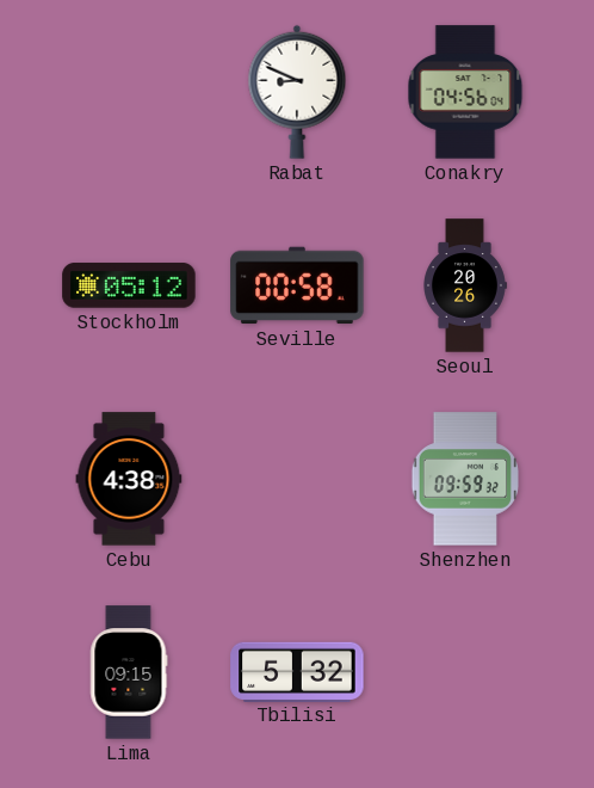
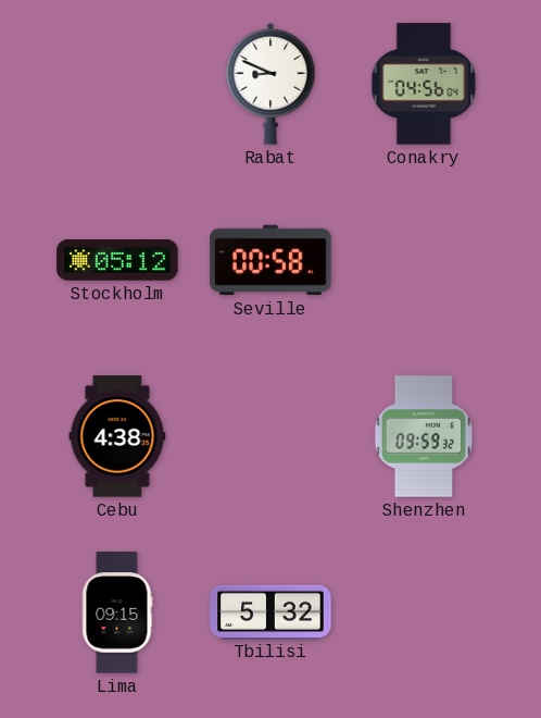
Seoul: 20:26 -> none
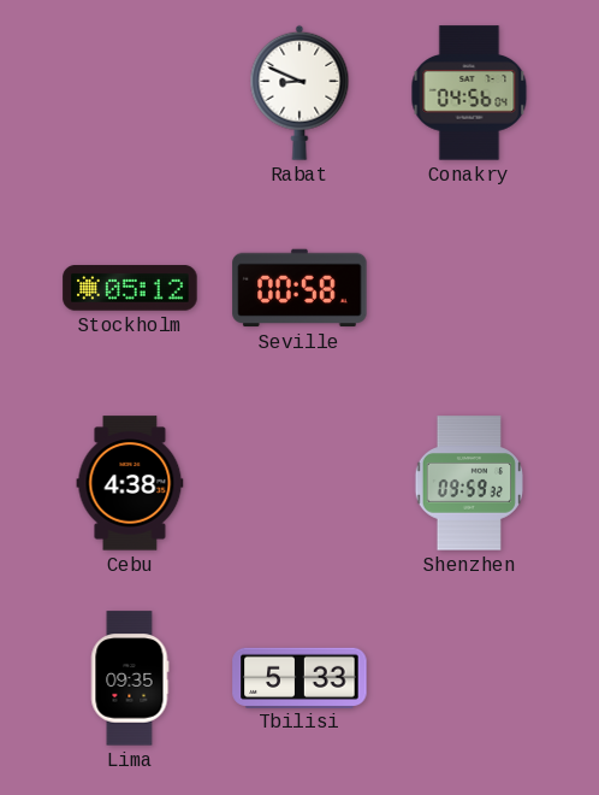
Lima: 09:15 -> 09:35
Tbilisi: 5:32 -> 5:33
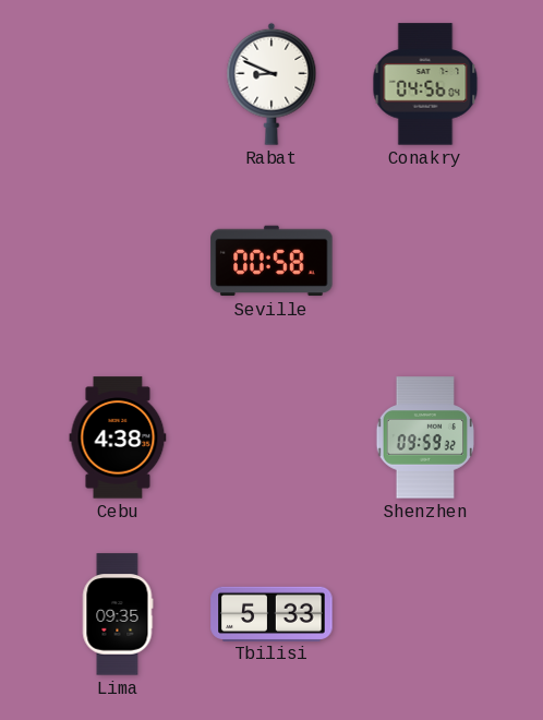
Stockholm: 05:12 -> none
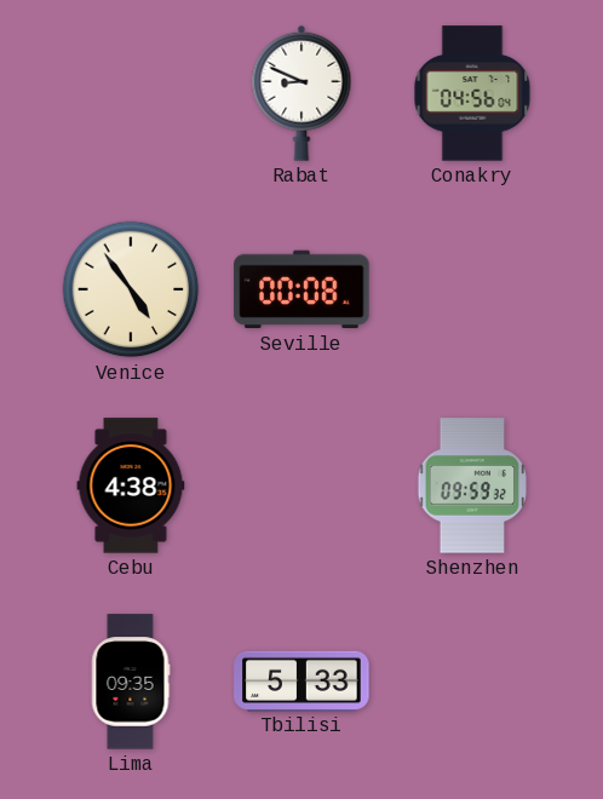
Venice: none -> 4:54
Seville: 00:58 -> 00:08
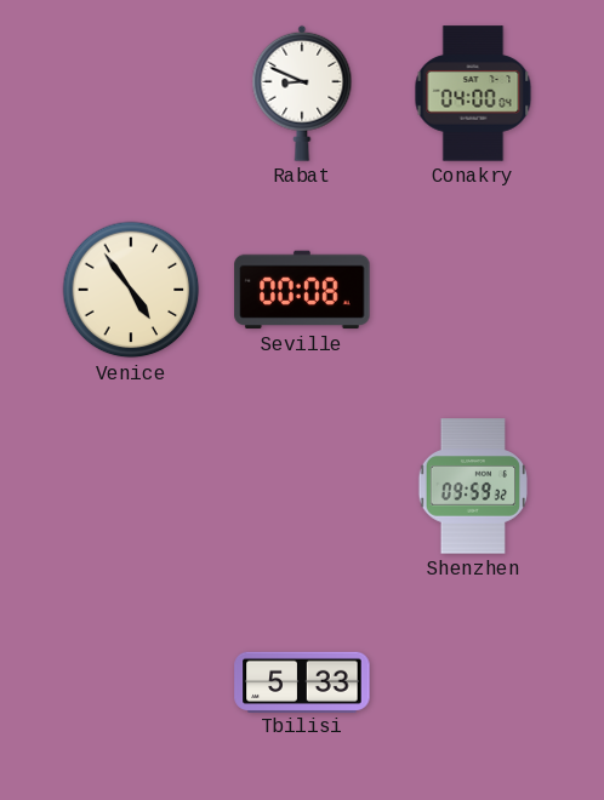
Conakry: 04:56 -> 04:00
Cebu: 4:38 -> none
Lima: 09:35 -> none
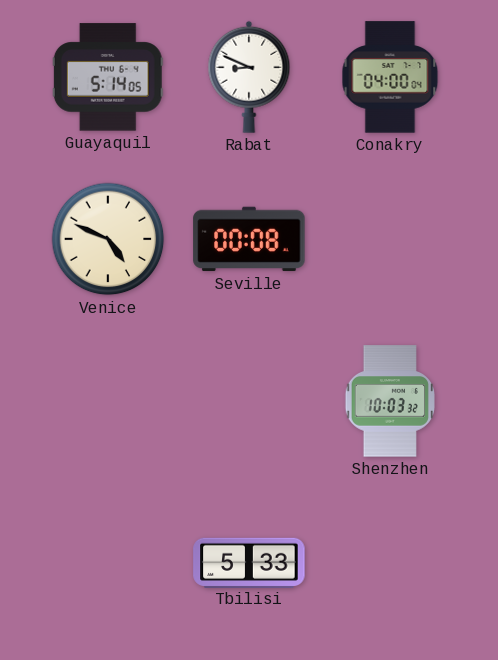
Guayaquil: none -> 5:14
Venice: 4:54 -> 4:49
Shenzhen: 09:59 -> 10:03
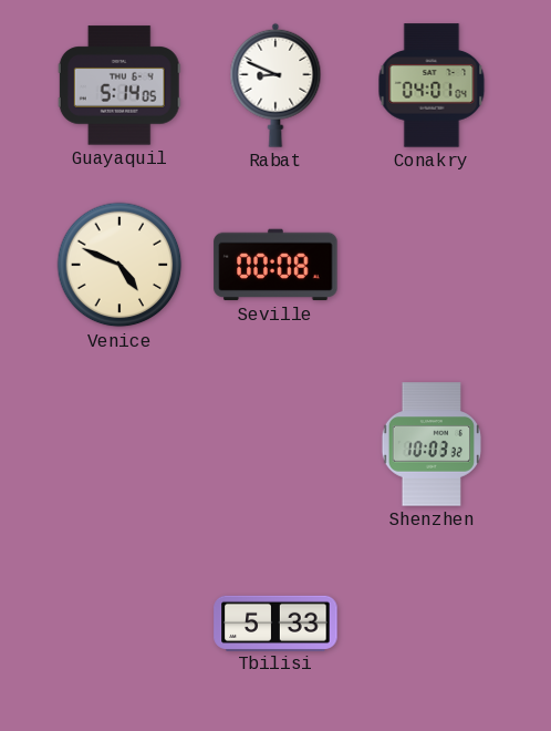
Conakry: 04:00 -> 04:01
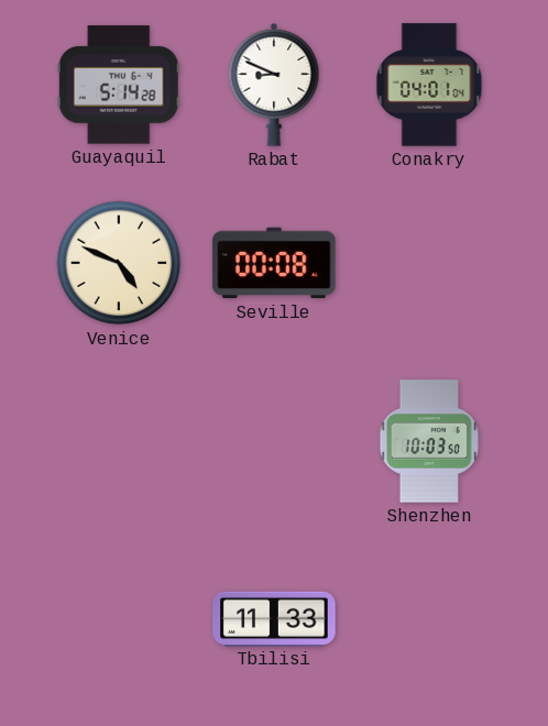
Guayaquil: 5:14:05 -> 5:14:28
Shenzhen: 10:03:32 -> 10:03:50
Tbilisi: 5:33 -> 11:33
